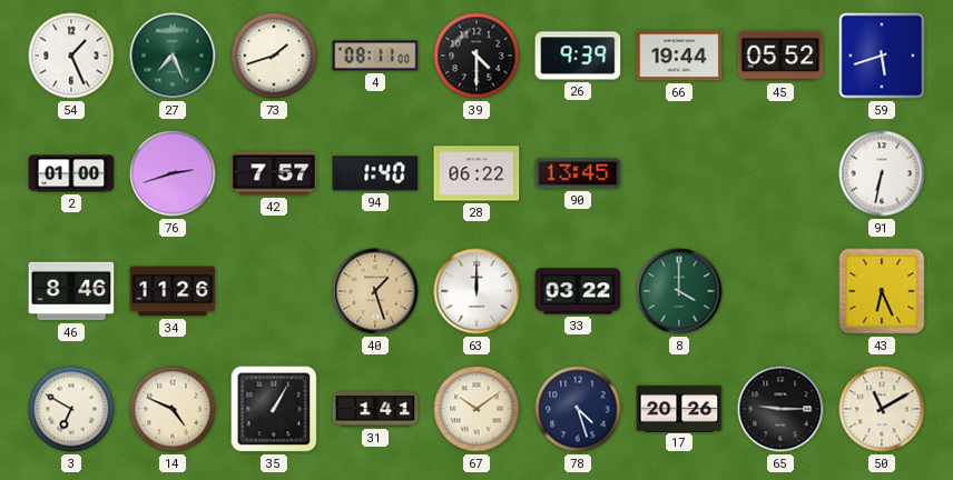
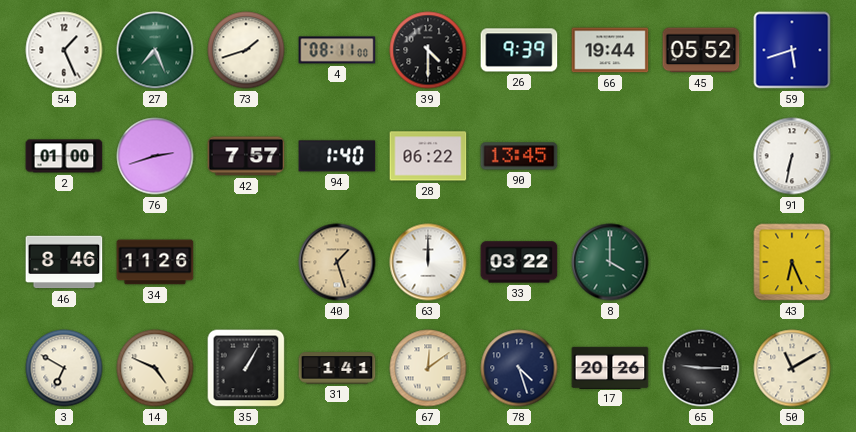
67: 10:09 -> 12:09
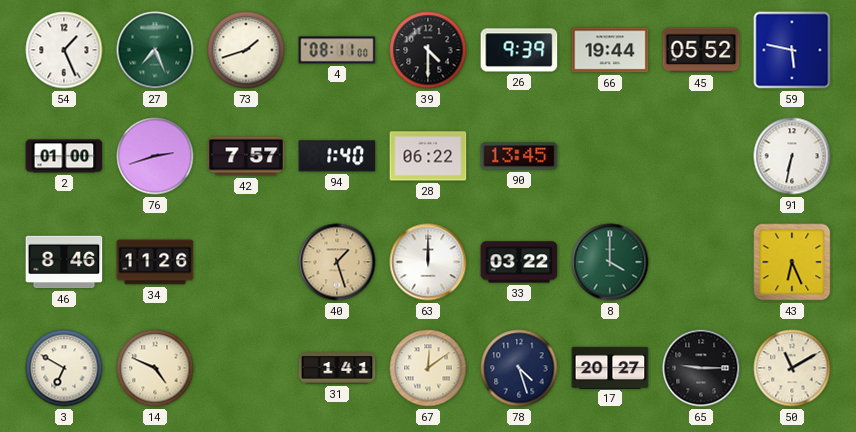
59: 5:42 -> 5:47
35: 1:05 -> none
17: 20:26 -> 20:27
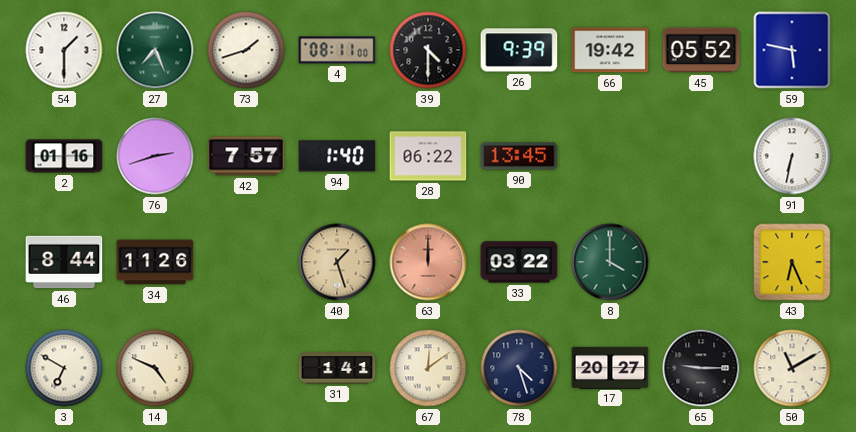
54: 1:26 -> 1:30
66: 19:44 -> 19:42
2: 01:00 -> 01:16
46: 8:46 -> 8:44
63 dial: white -> salmon
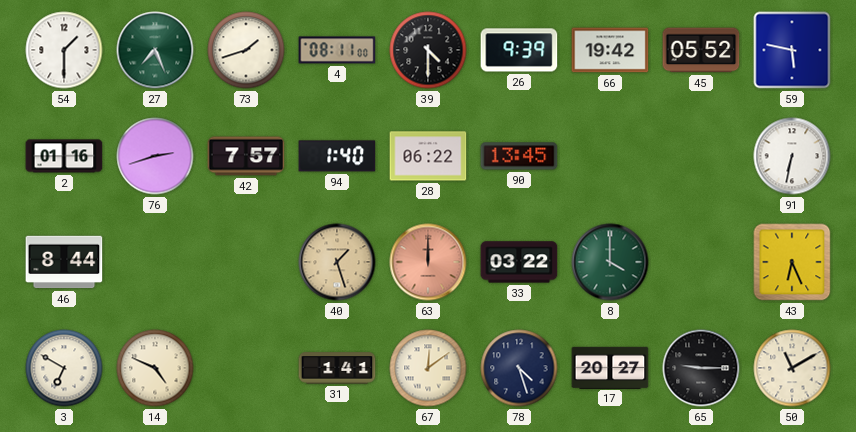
34: 11:26 -> none
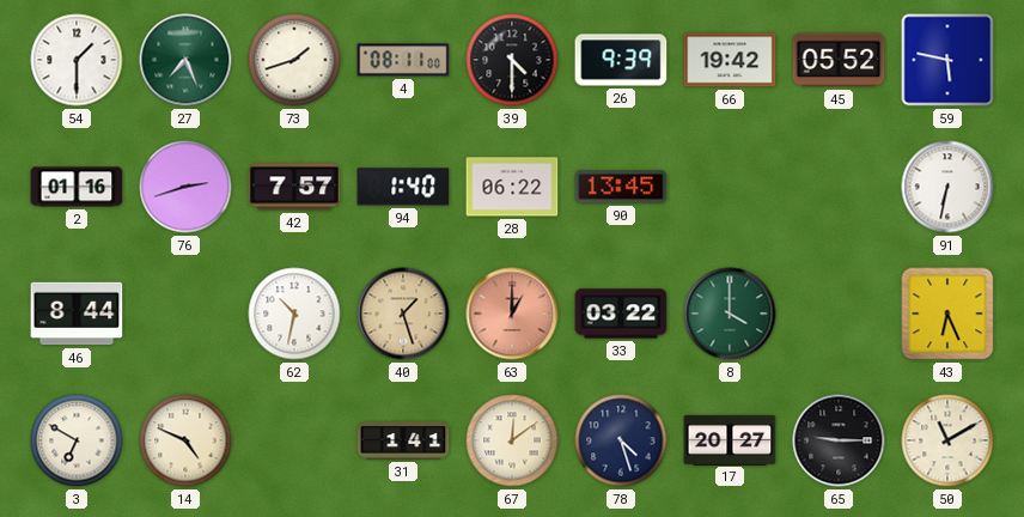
62: none -> 10:32
63: 12:00 -> 1:00
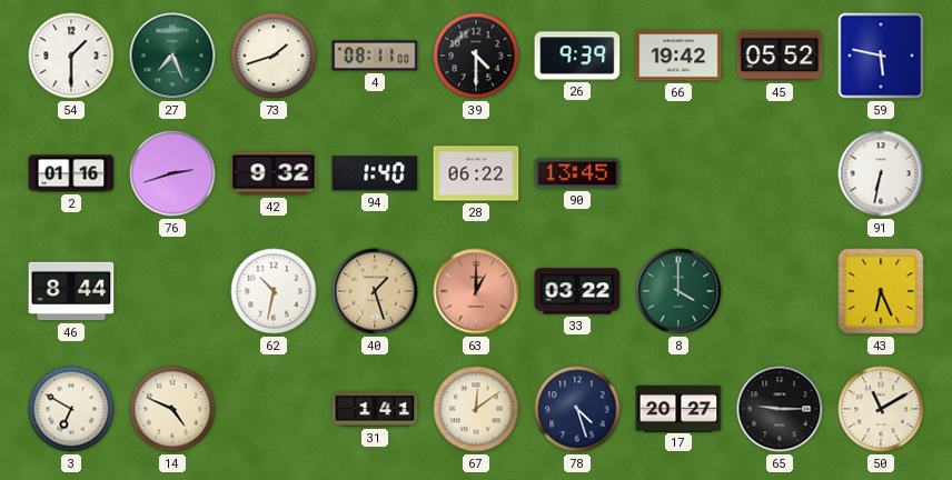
42: 7:57 -> 9:32
